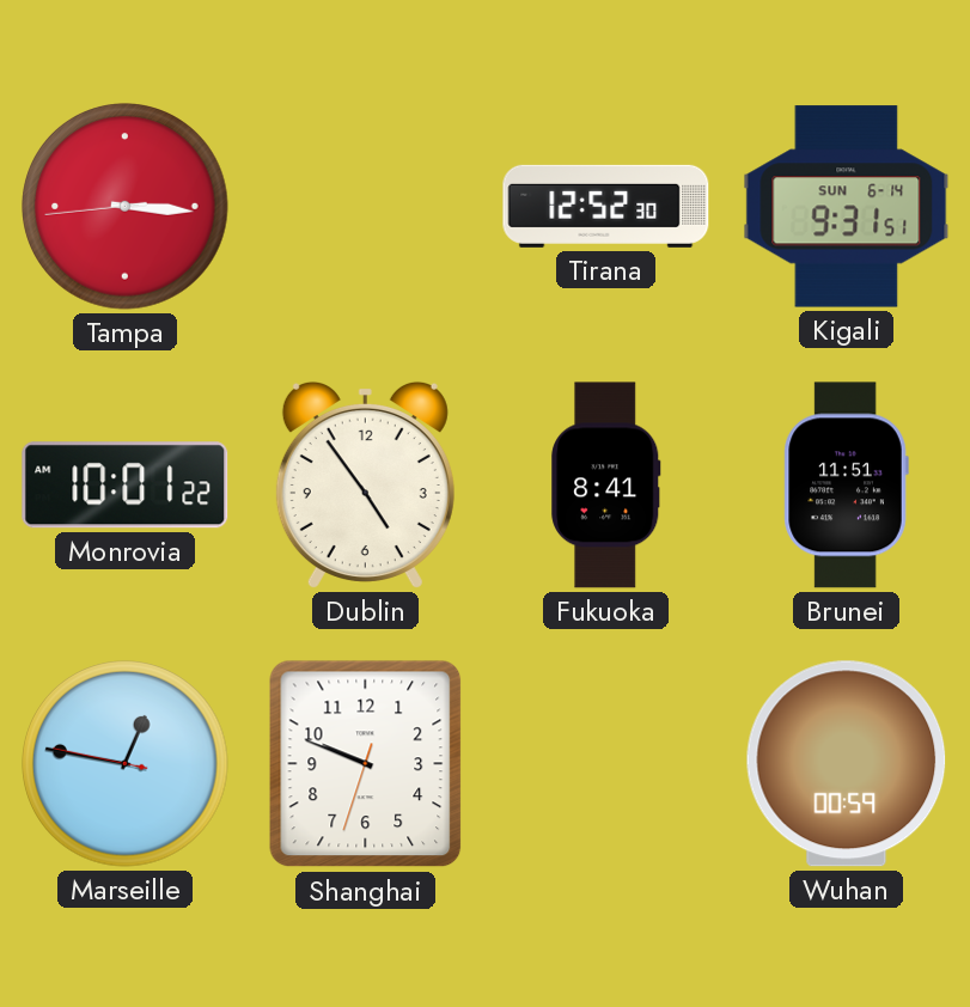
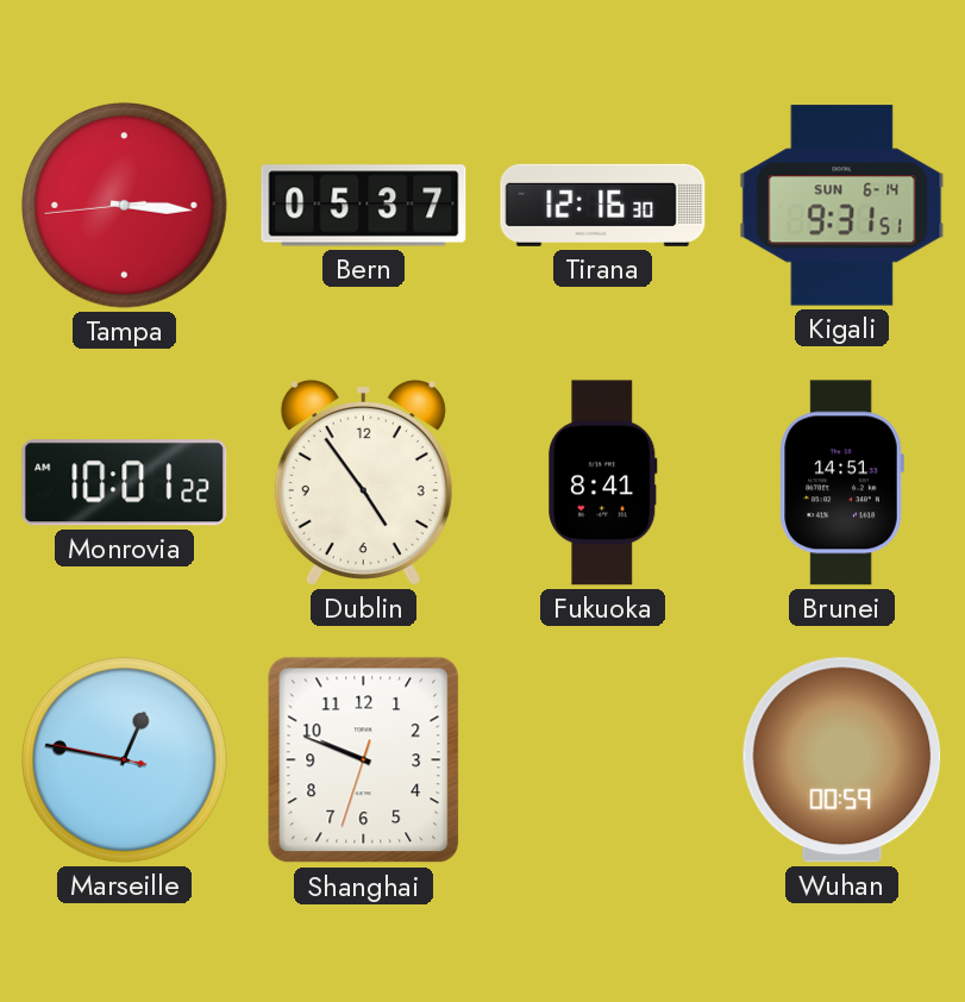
Bern: none -> 05:37
Tirana: 12:52 -> 12:16
Brunei: 11:51 -> 14:51
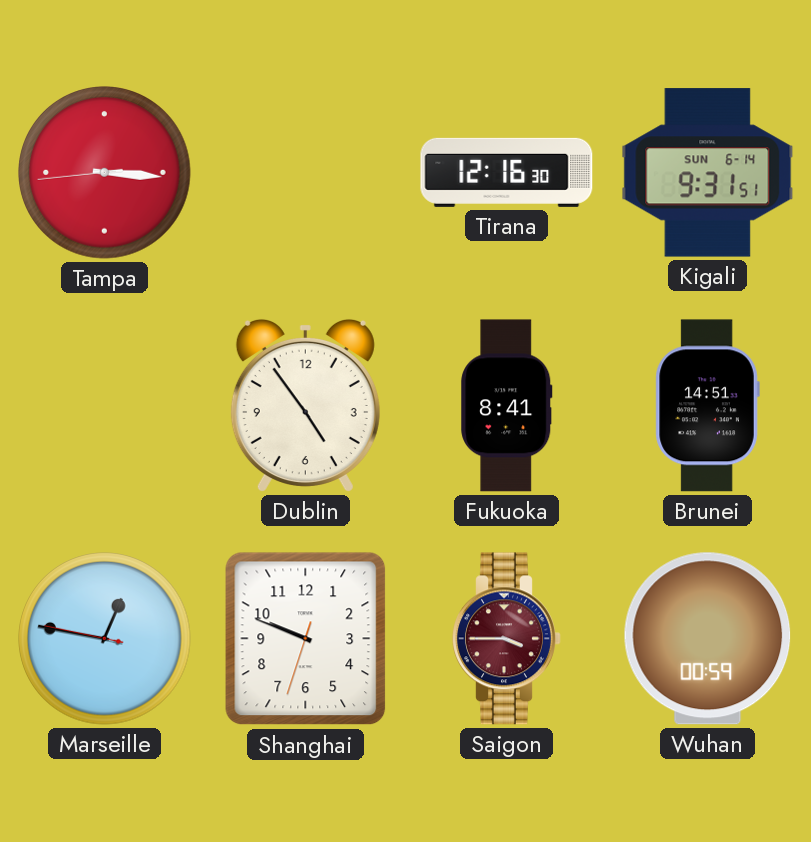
Bern: 05:37 -> none
Monrovia: 10:01 -> none
Saigon: none -> 3:45
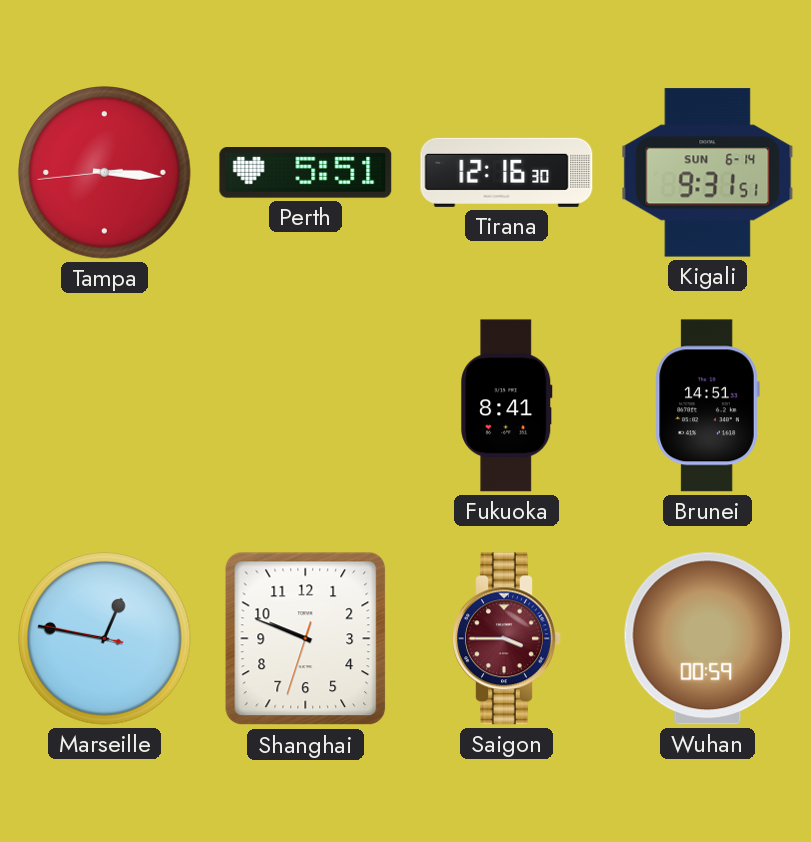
Perth: none -> 5:51
Dublin: 4:54 -> none
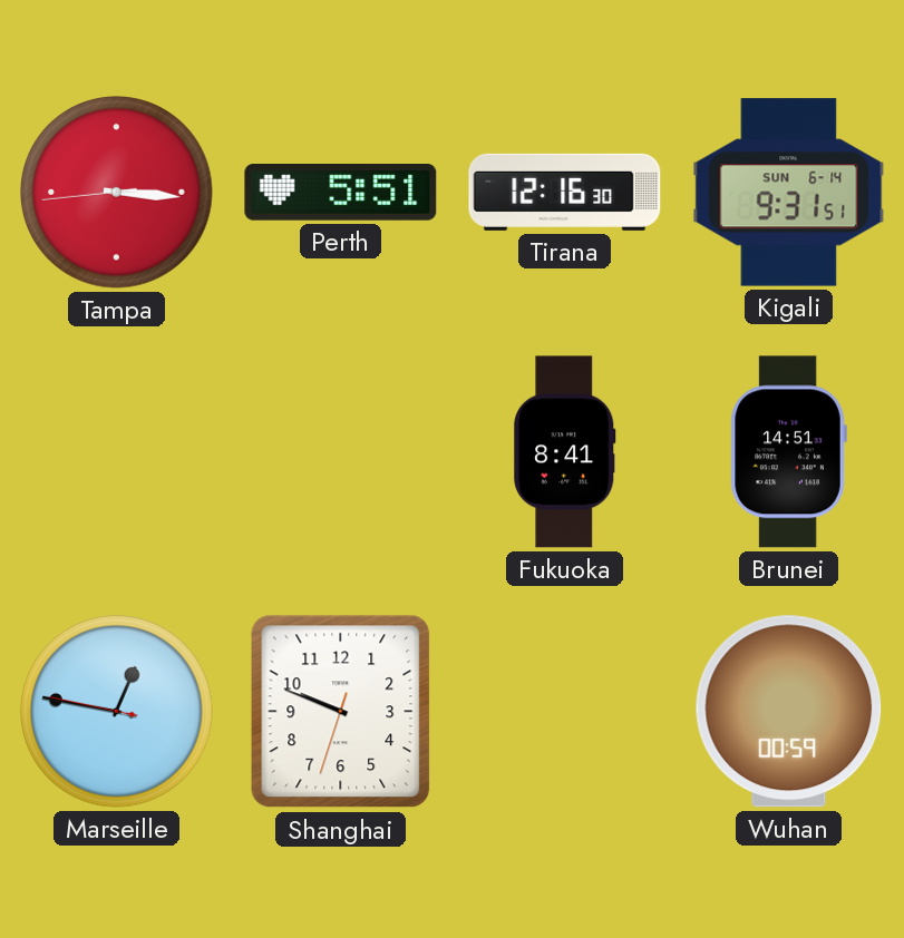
Saigon: 3:45 -> none
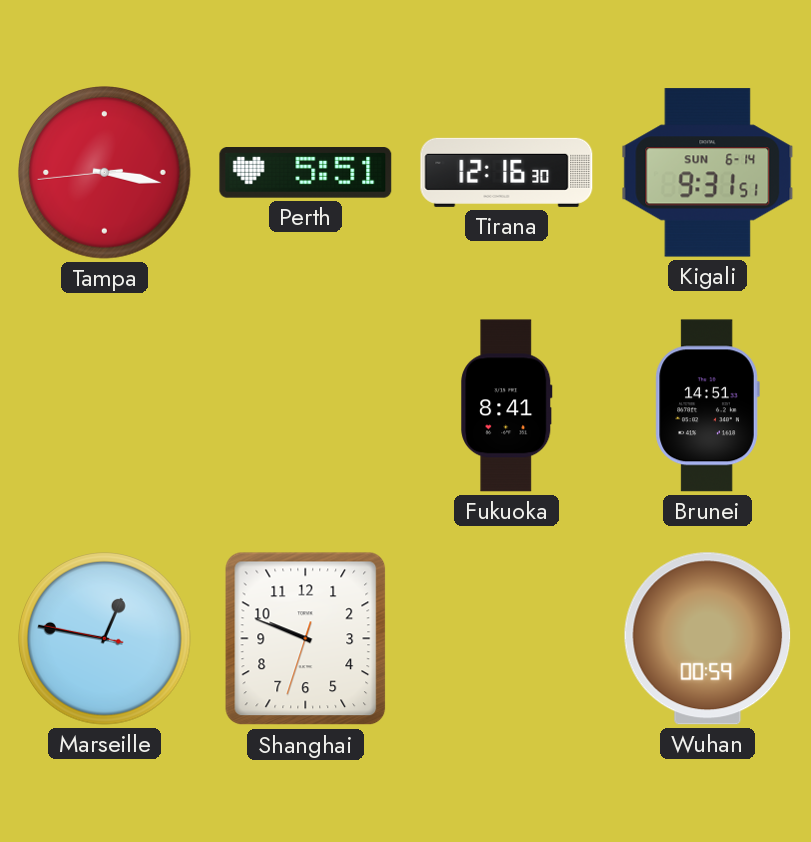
Tampa: 3:15 -> 3:16
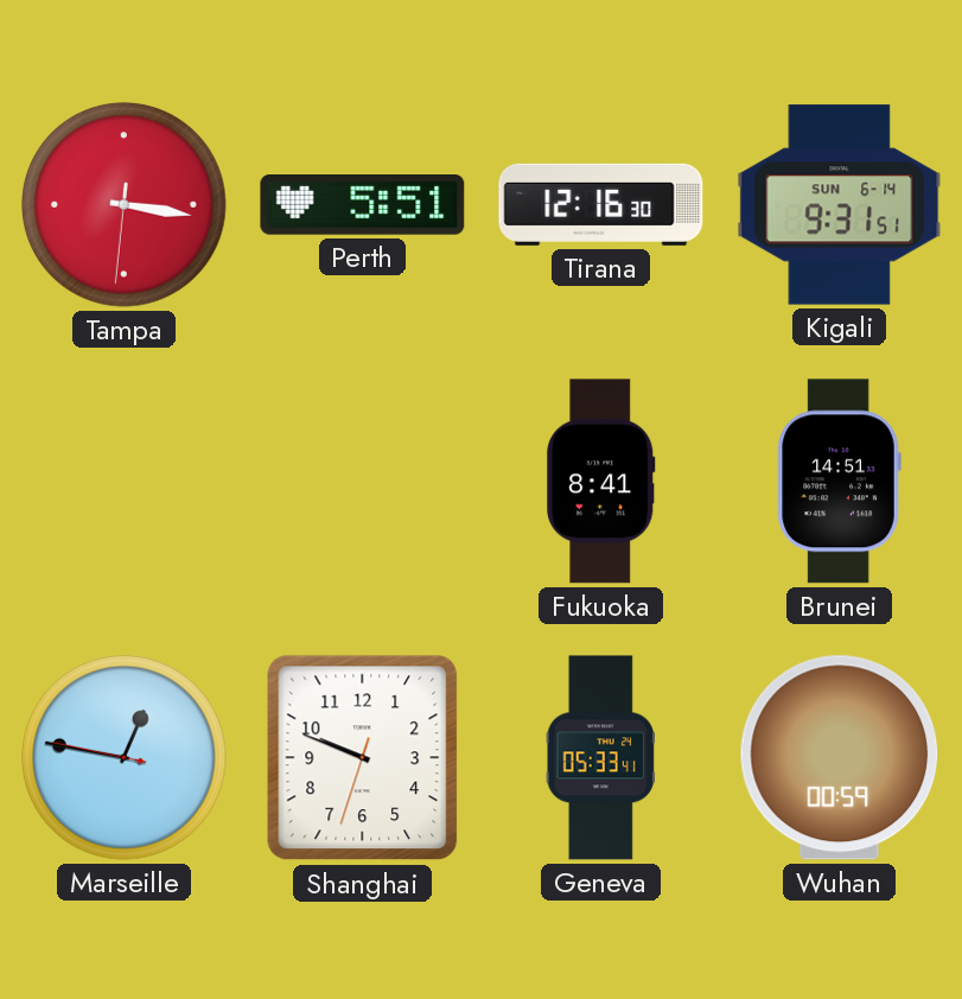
Tampa: 3:16:44 -> 3:16:31
Geneva: none -> 05:33
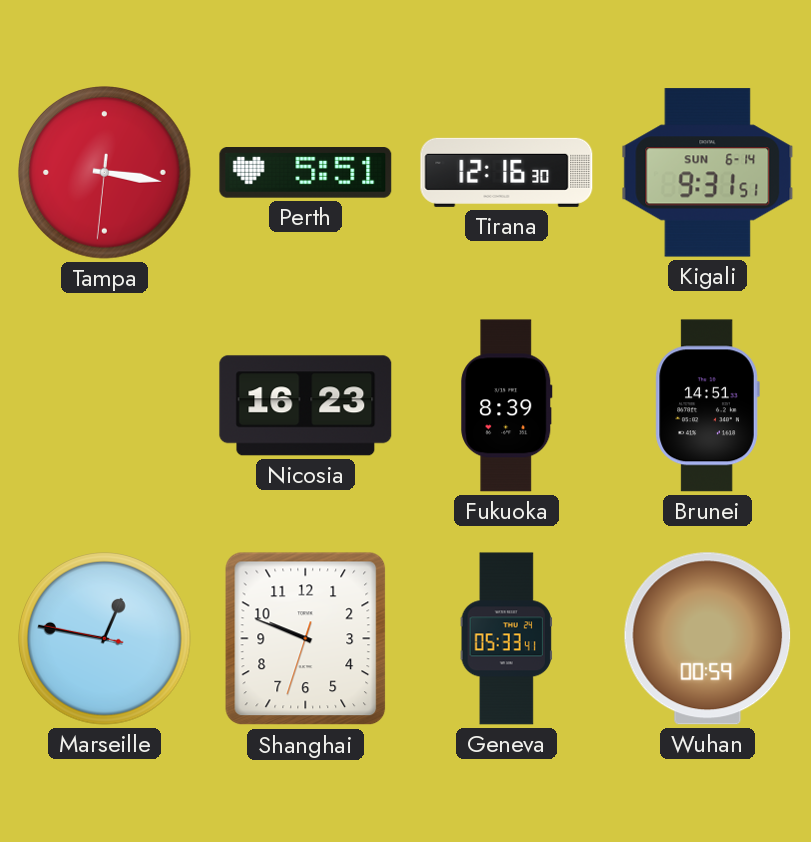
Nicosia: none -> 16:23
Fukuoka: 8:41 -> 8:39
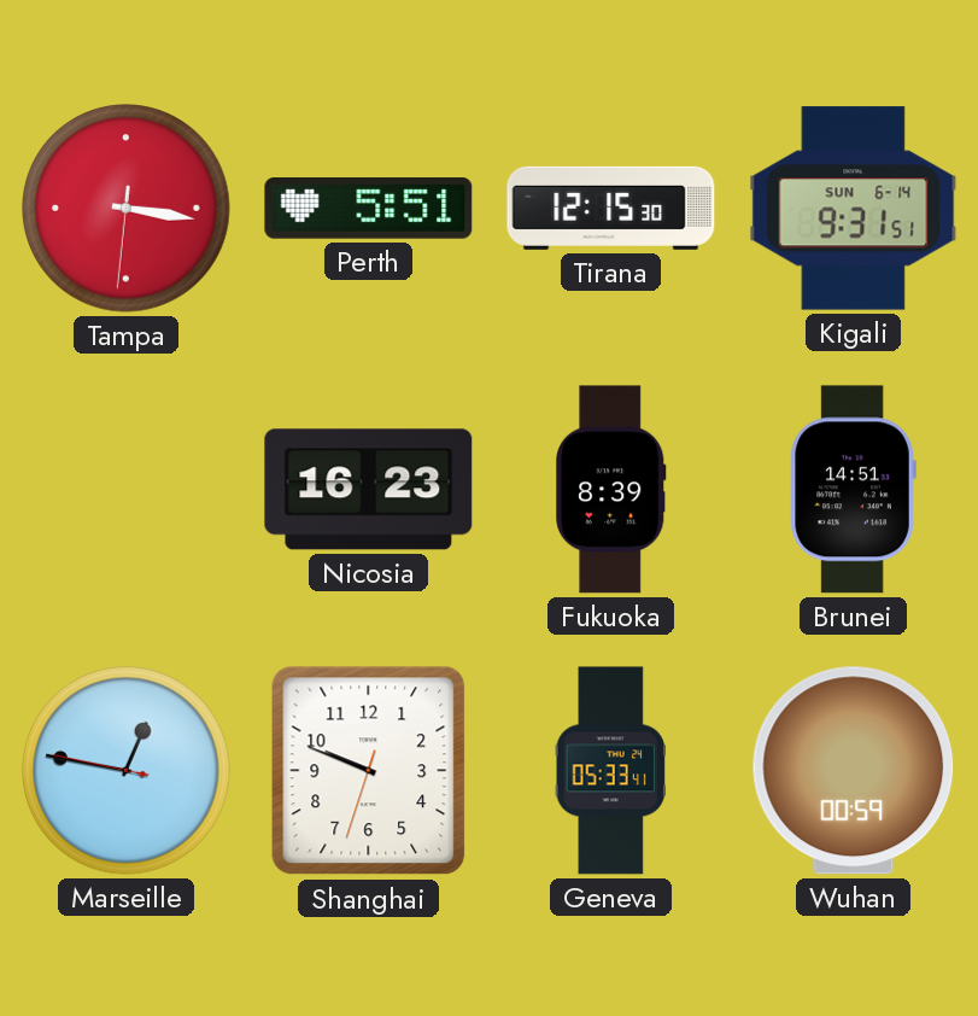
Tirana: 12:16 -> 12:15
